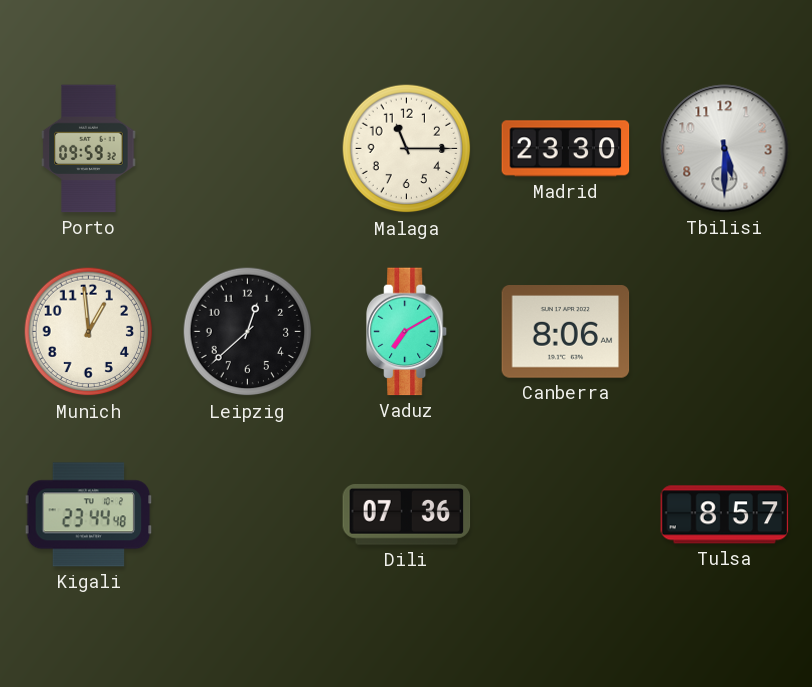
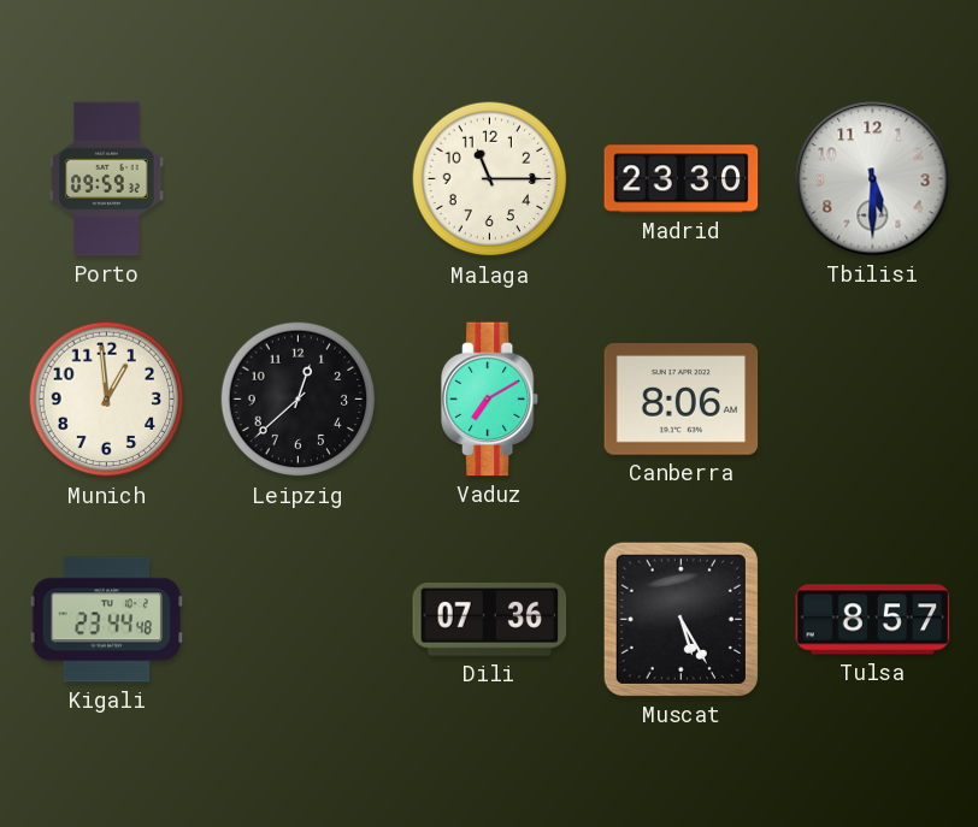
Muscat: none -> 5:25
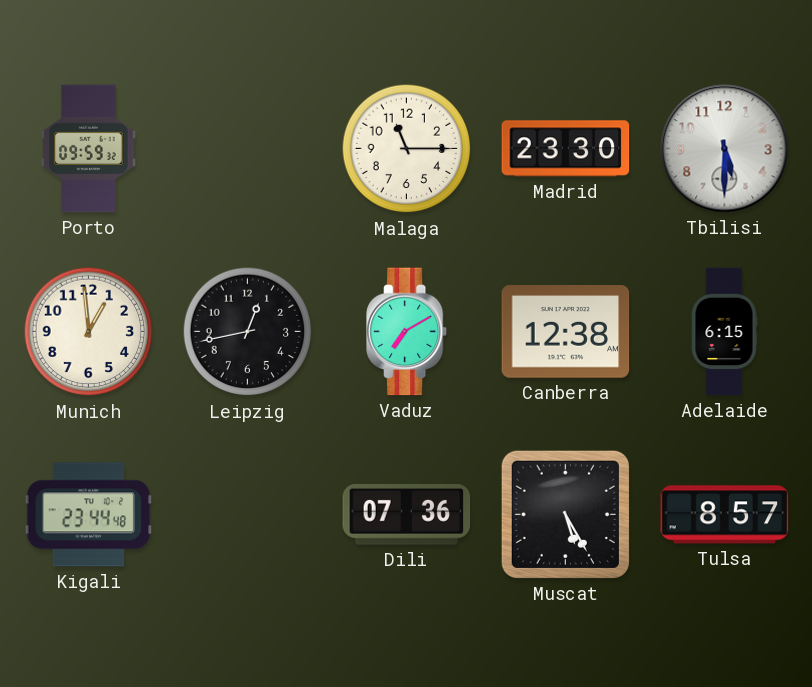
Leipzig: 12:38 -> 12:43
Canberra: 8:06 -> 12:38
Adelaide: none -> 6:15
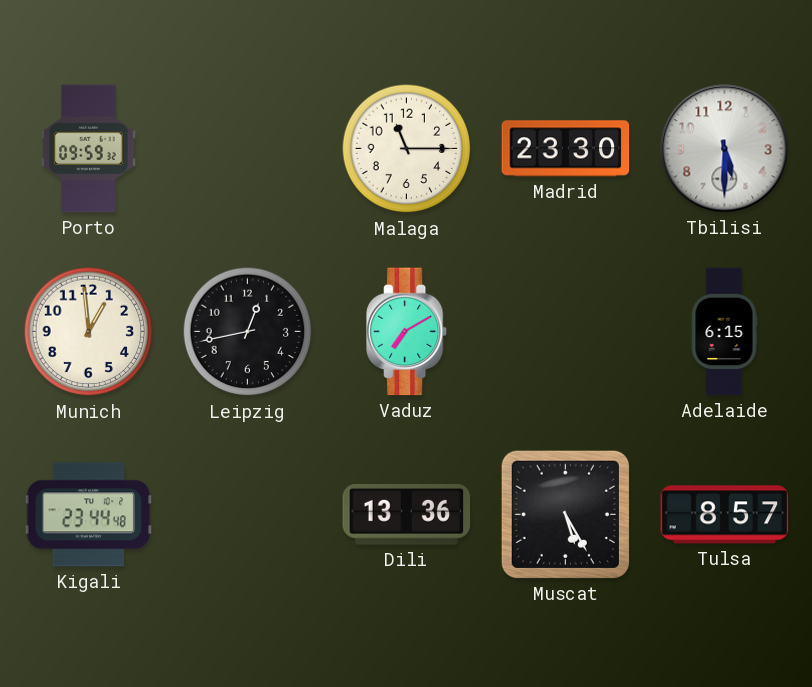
Canberra: 12:38 -> none
Dili: 07:36 -> 13:36
